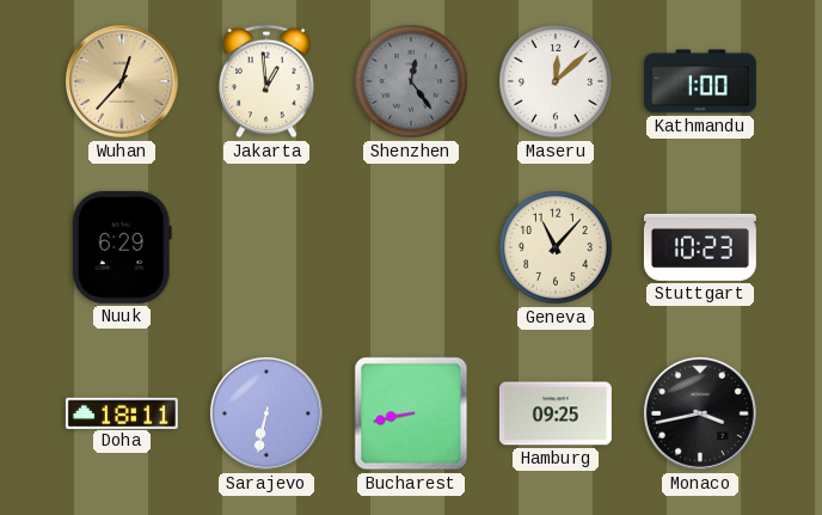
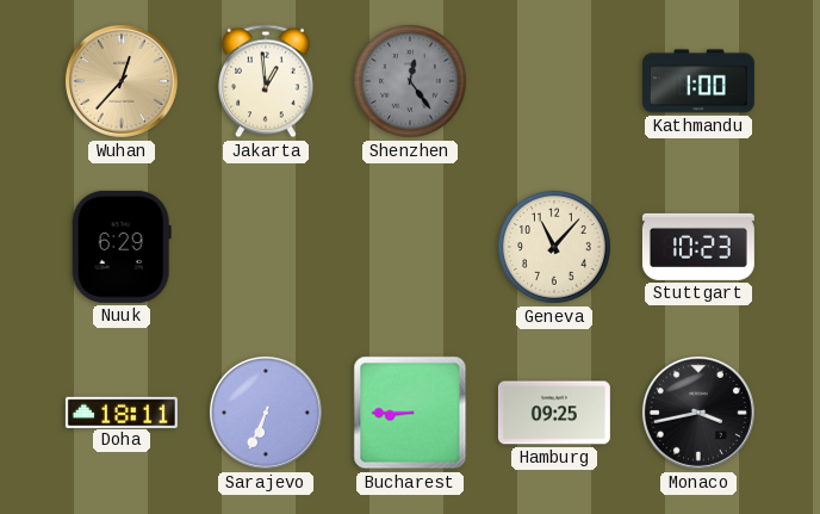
Maseru: 12:08 -> none
Sarajevo: 6:32 -> 6:34
Bucharest: 8:43 -> 8:45
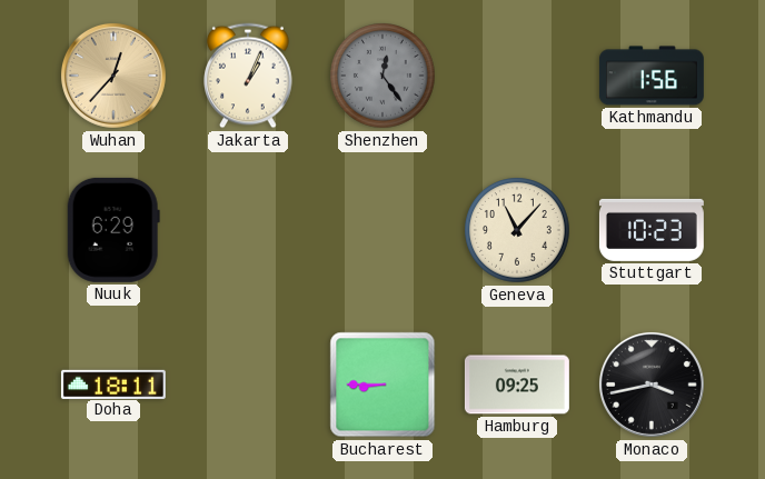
Jakarta: 12:59 -> 1:04
Kathmandu: 1:00 -> 1:56
Sarajevo: 6:34 -> none
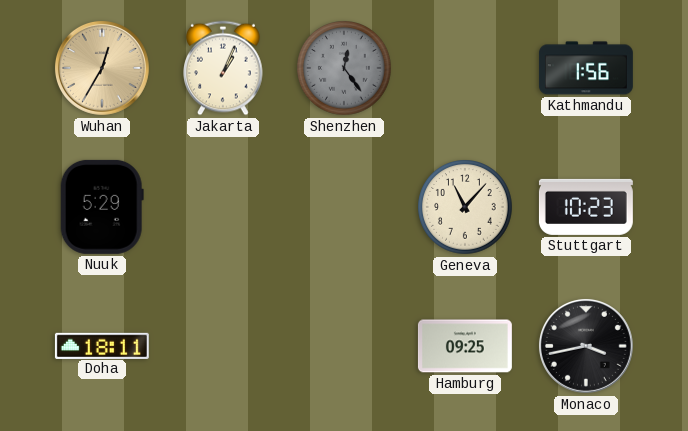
Wuhan: 12:37 -> 12:35
Nuuk: 6:29 -> 5:29
Bucharest: 8:45 -> none
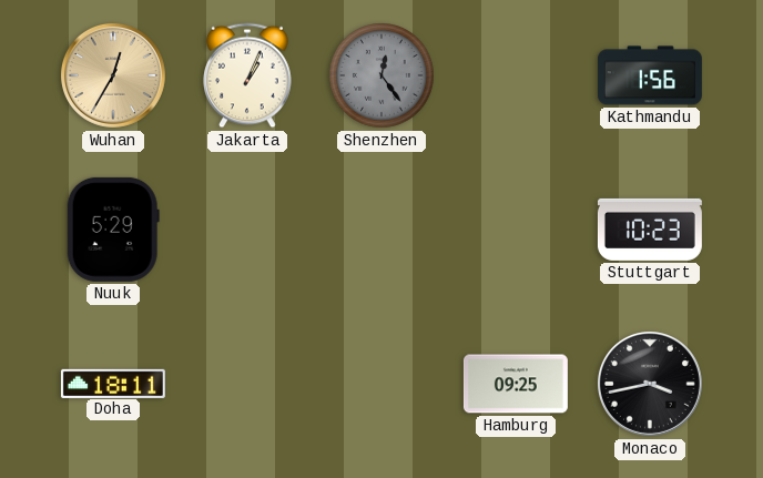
Geneva: 11:07 -> none
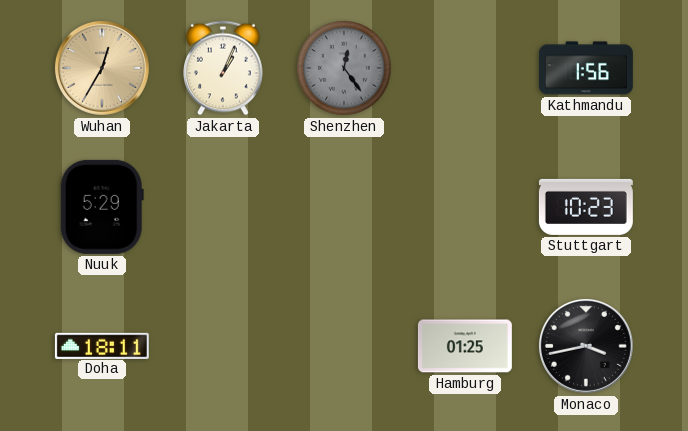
Hamburg: 09:25 -> 01:25
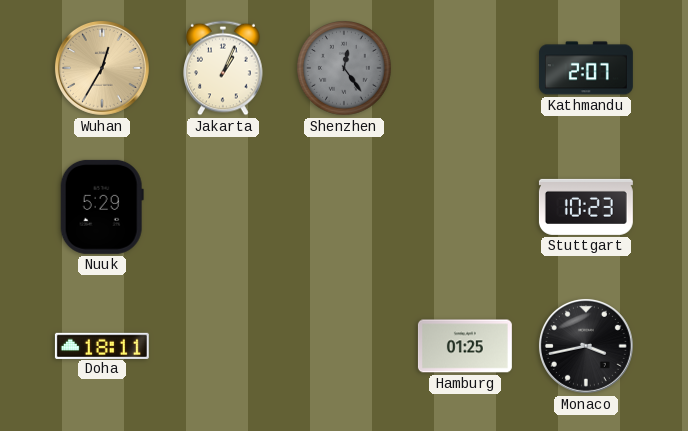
Kathmandu: 1:56 -> 2:07
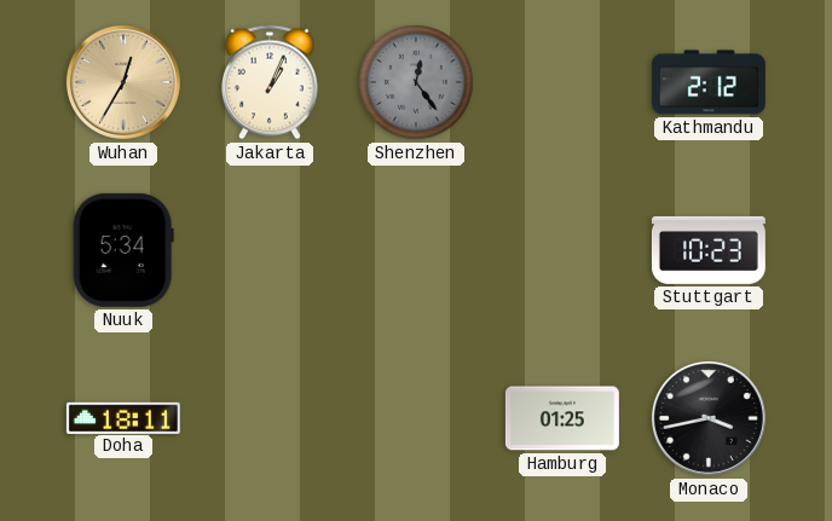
Kathmandu: 2:07 -> 2:12
Nuuk: 5:29 -> 5:34
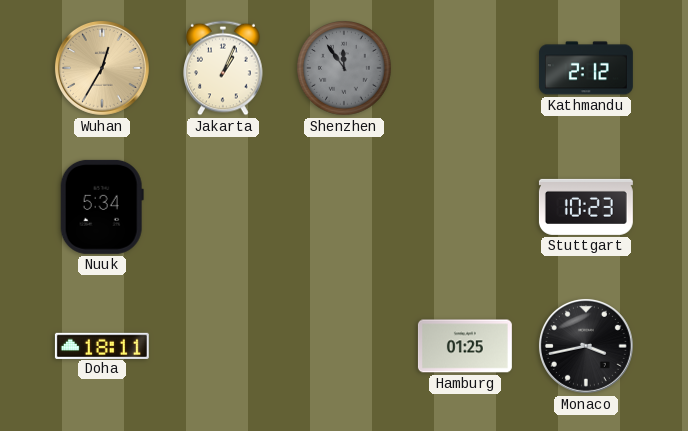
Shenzhen: 12:24 -> 11:54
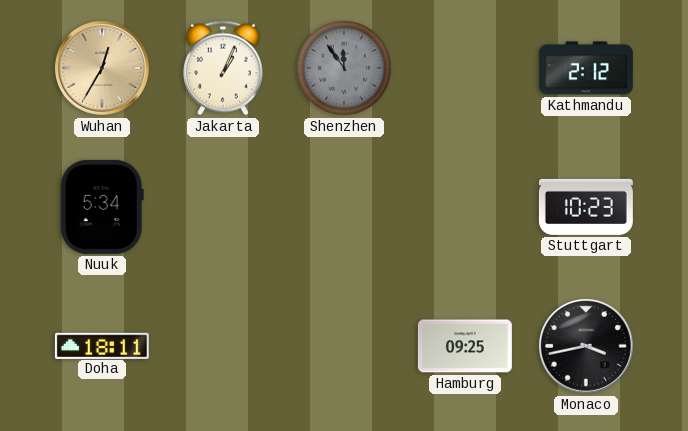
Hamburg: 01:25 -> 09:25
